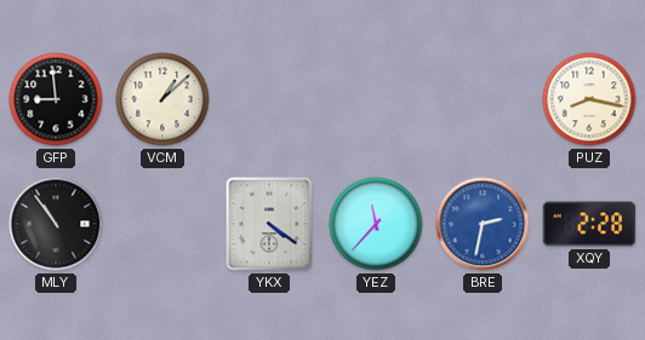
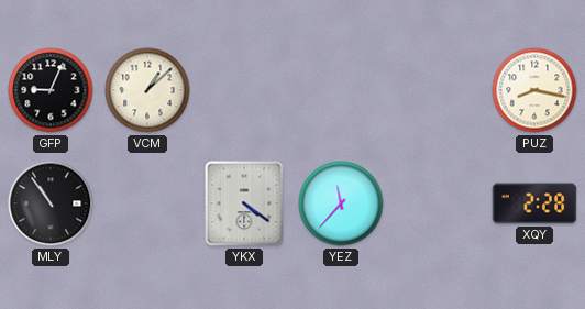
GFP: 8:59 -> 9:04
BRE: 2:32 -> none
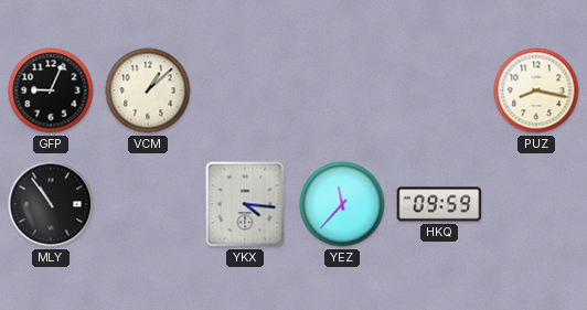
YKX: 4:21 -> 4:16
HKQ: none -> 09:59
XQY: 2:28 -> none
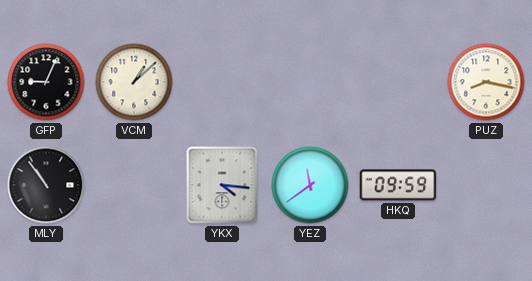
YEZ: 11:37 -> 11:39
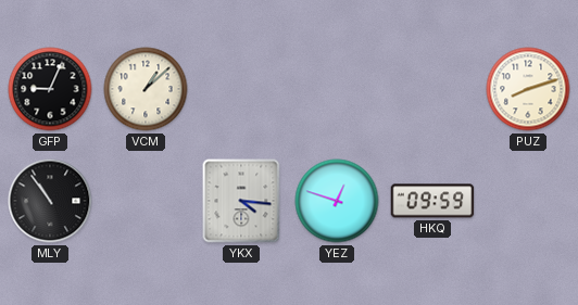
PUZ: 8:17 -> 8:12
YEZ: 11:39 -> 12:48
